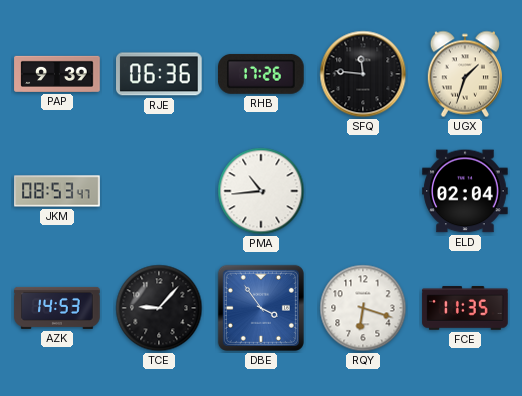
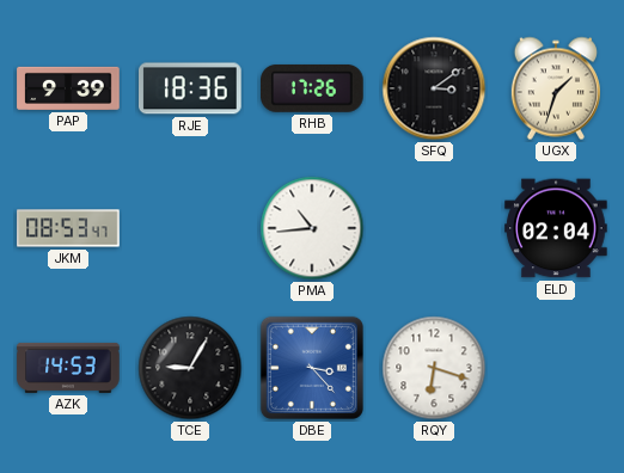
RJE: 06:36 -> 18:36
SFQ: 11:46 -> 3:09
TCE: 9:07 -> 9:05
DBE: 3:54 -> 3:23
FCE: 11:35 -> none
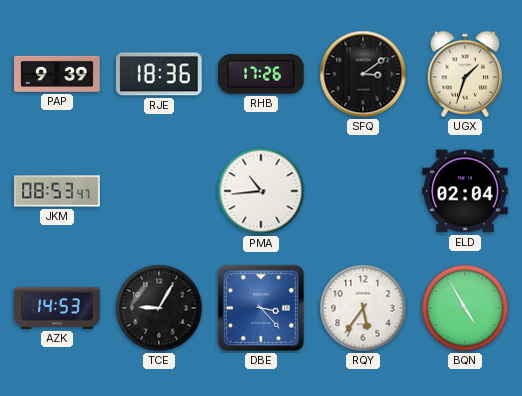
RQY: 6:18 -> 5:36
BQN: none -> 4:55
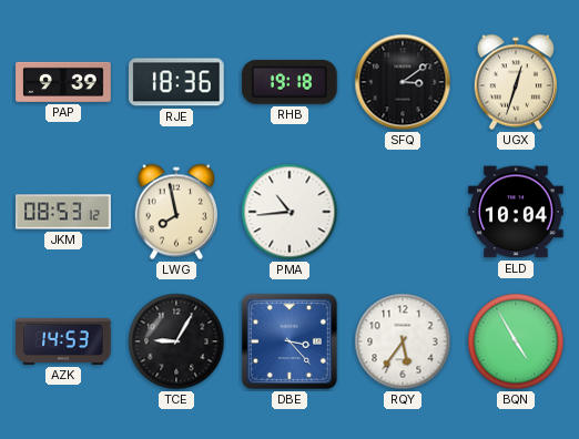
RHB: 17:26 -> 19:18
UGX: 1:33 -> 12:33
JKM: 08:53:47 -> 08:53:12
LWG: none -> 7:58
ELD: 02:04 -> 10:04
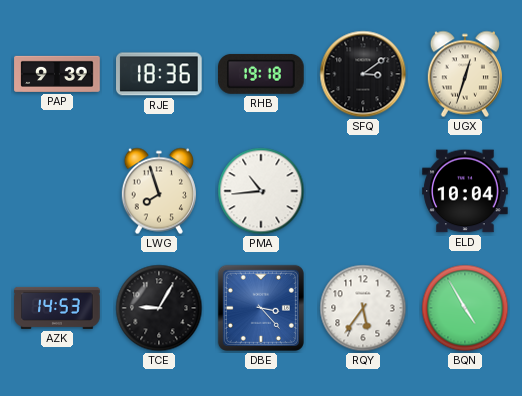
JKM: 08:53 -> none
LWG: 7:58 -> 7:57
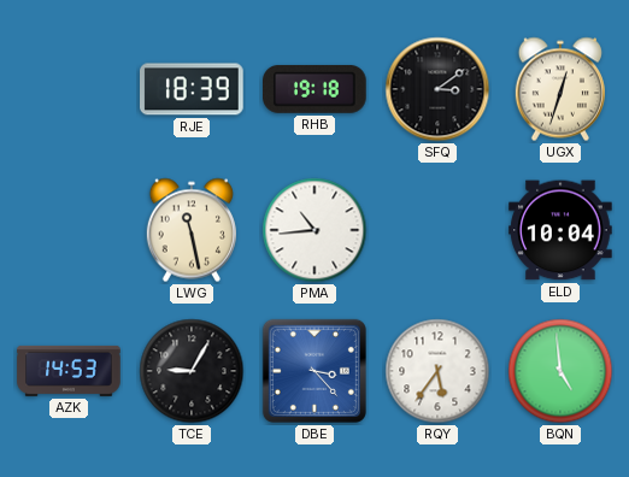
PAP: 9:39 -> none
RJE: 18:36 -> 18:39
LWG: 7:57 -> 11:28
BQN: 4:55 -> 4:59
